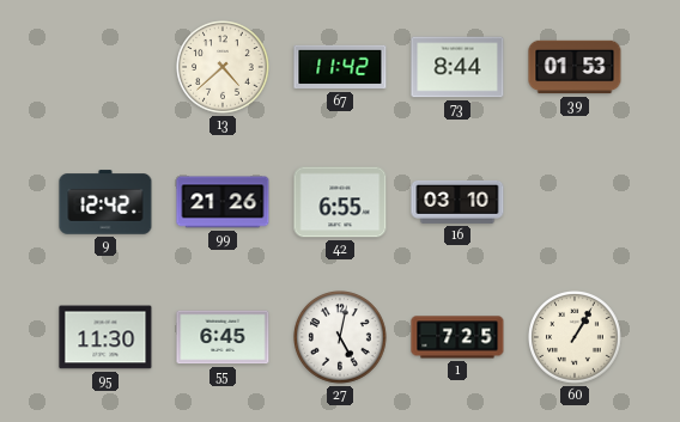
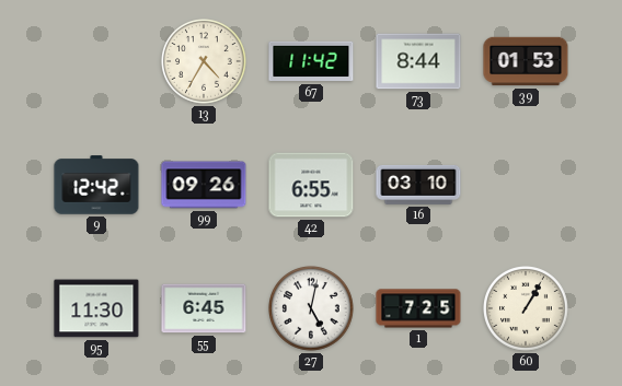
13: 4:38 -> 4:35
99: 21:26 -> 09:26
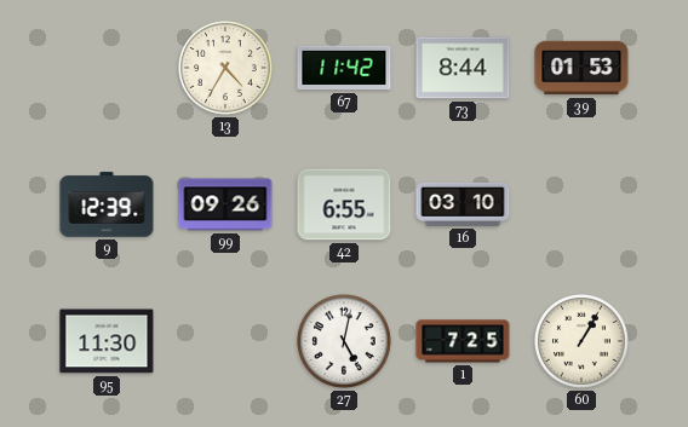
9: 12:42 -> 12:39
55: 6:45 -> none
